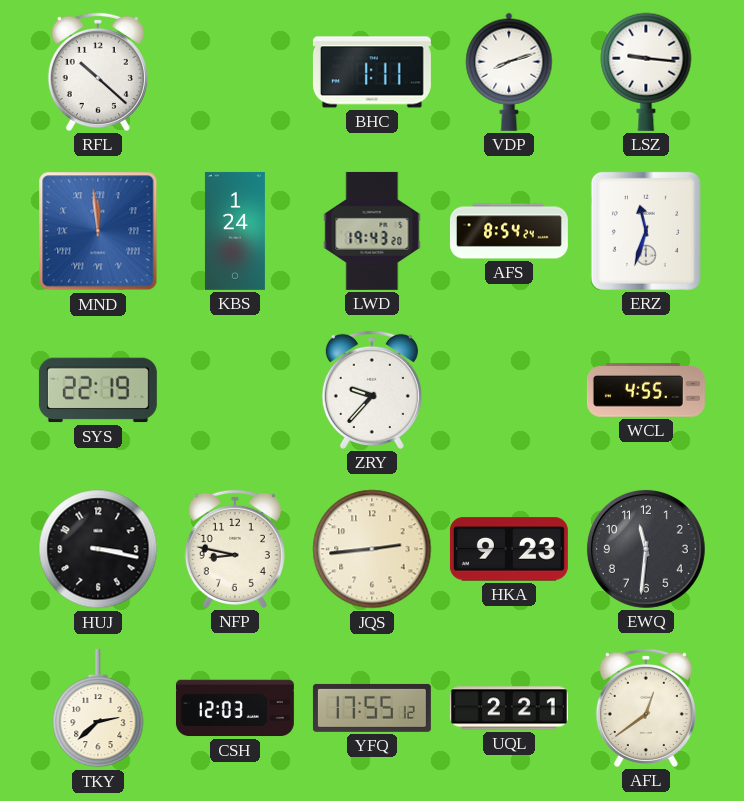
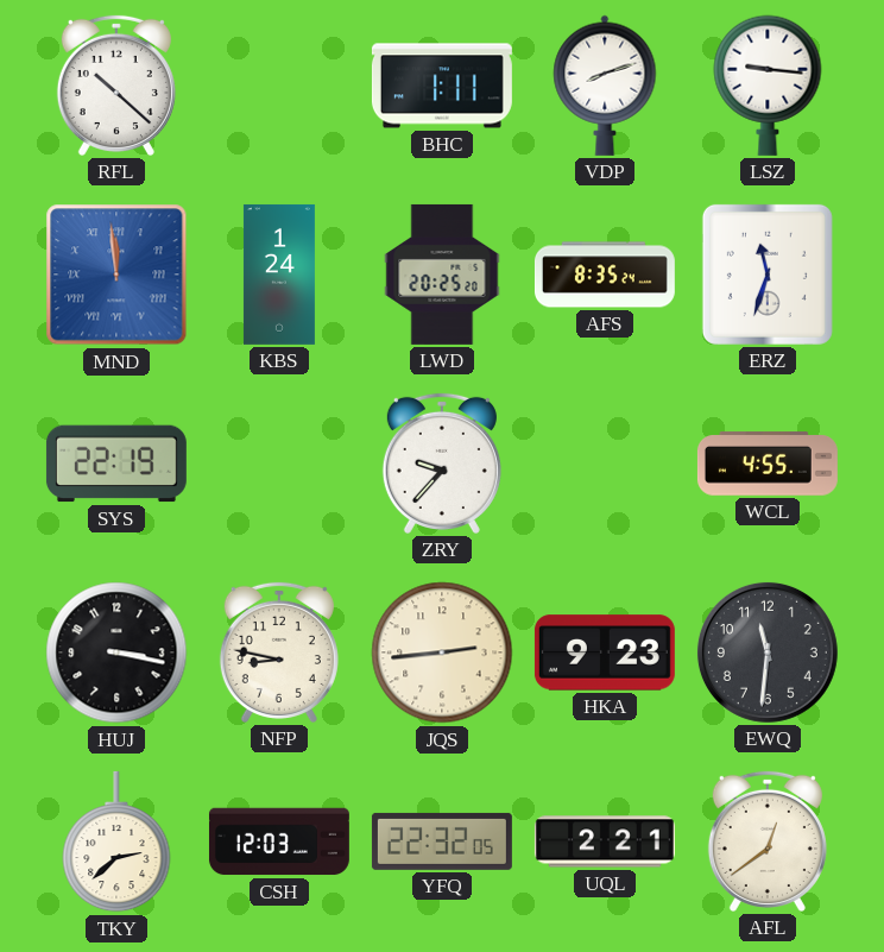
LWD: 19:43 -> 20:25
AFS: 8:54 -> 8:35
YFQ: 17:55 -> 22:32
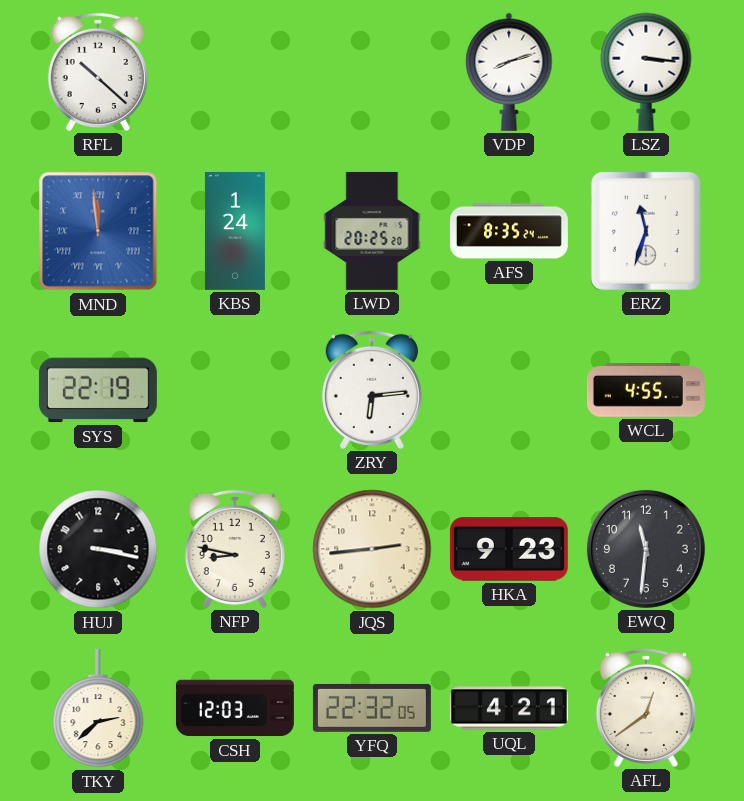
BHC: 1:11 -> none
LSZ: 9:16 -> 3:16
ZRY: 9:37 -> 6:14
UQL: 2:21 -> 4:21
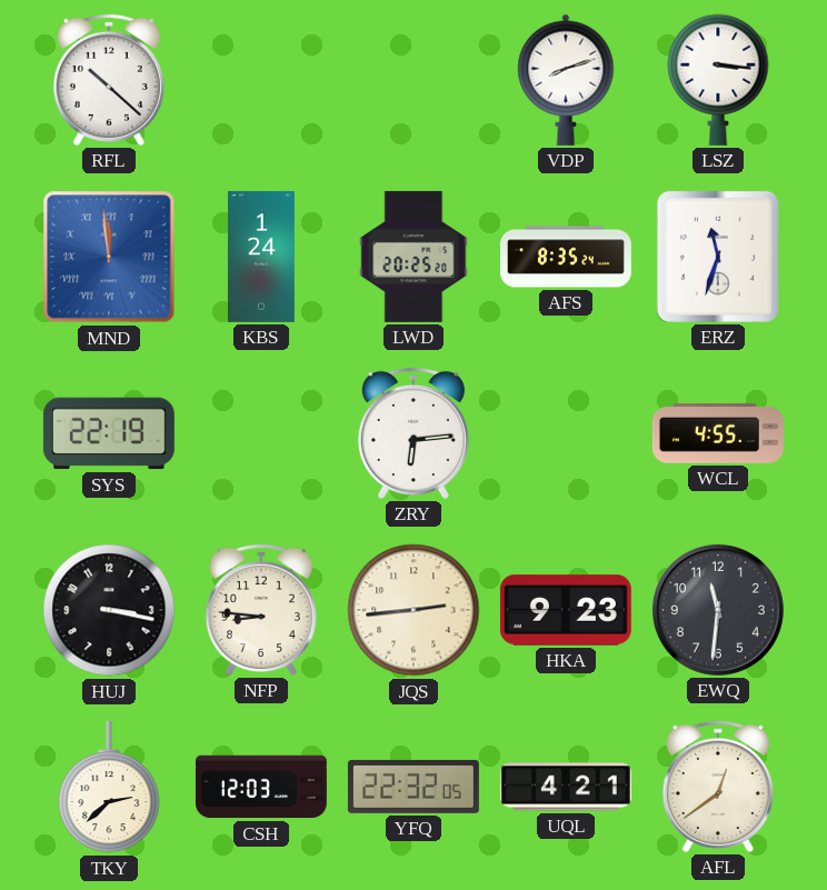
NFP: 8:47 -> 8:46
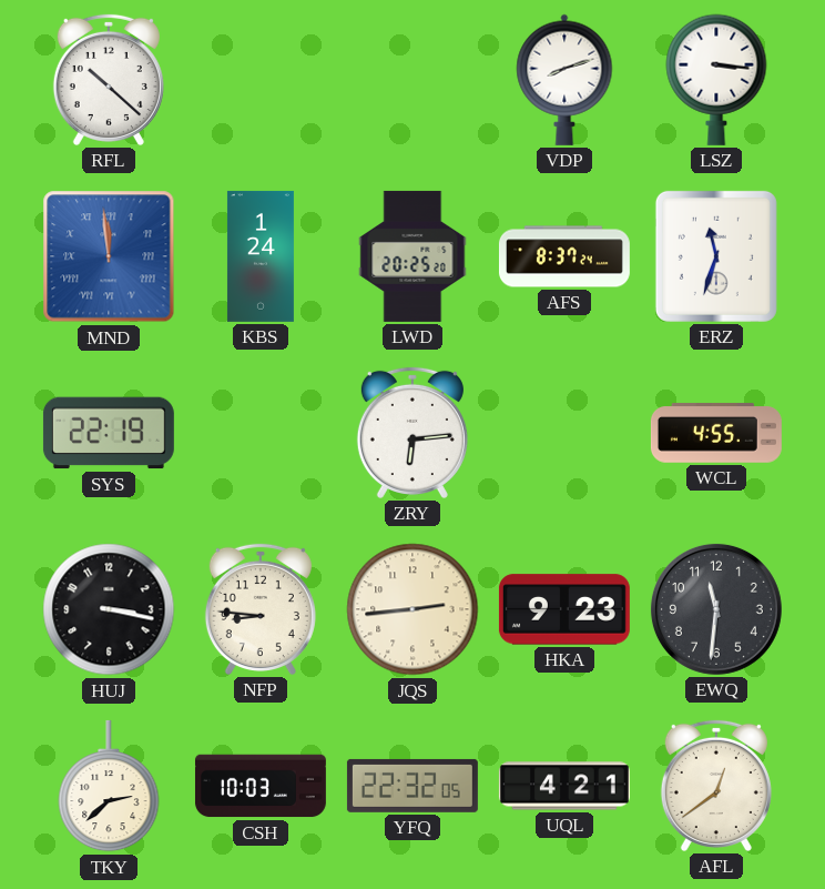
AFS: 8:35 -> 8:37
CSH: 12:03 -> 10:03
